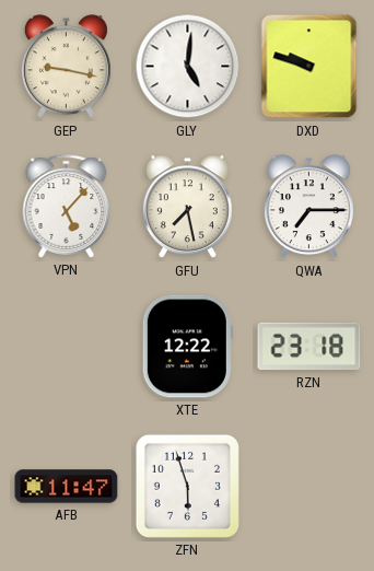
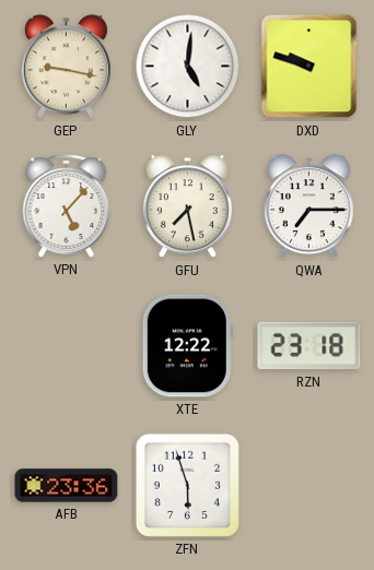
AFB: 11:47 -> 23:36
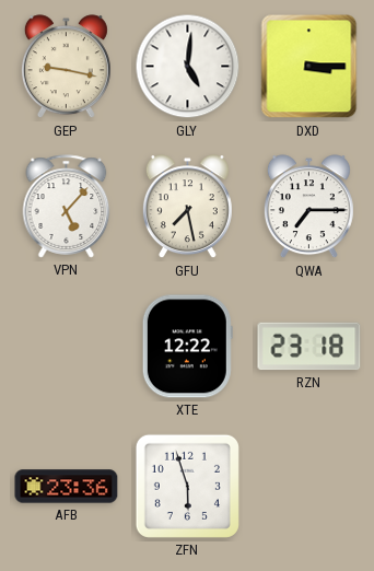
DXD: 9:48 -> 3:15
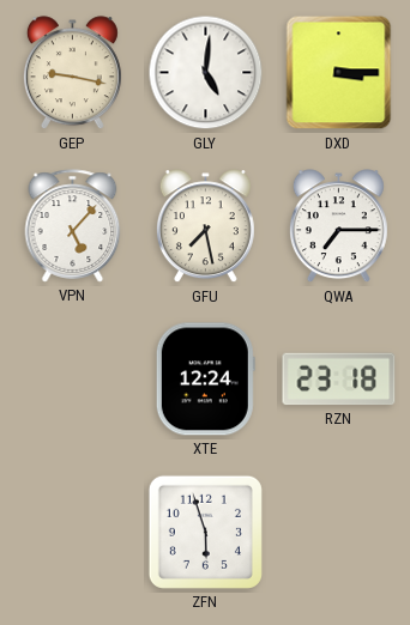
XTE: 12:22 -> 12:24
AFB: 23:36 -> none
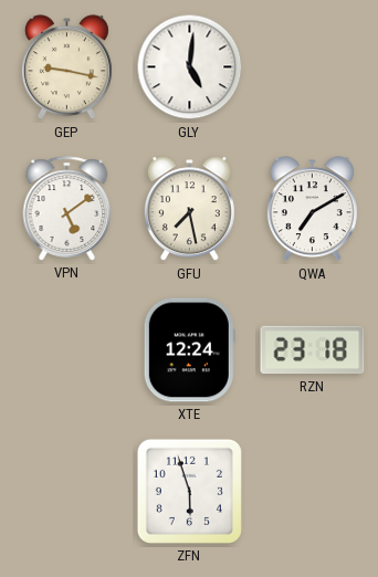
DXD: 3:15 -> none
VPN: 5:07 -> 5:09
QWA: 7:15 -> 7:10
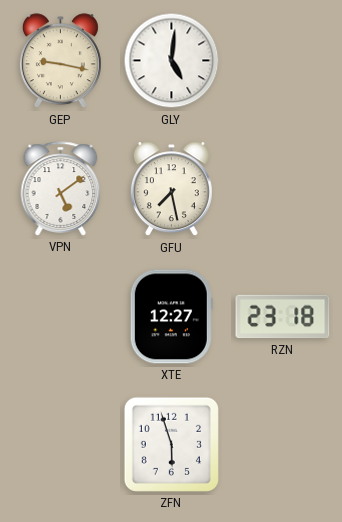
QWA: 7:10 -> none
XTE: 12:24 -> 12:27
